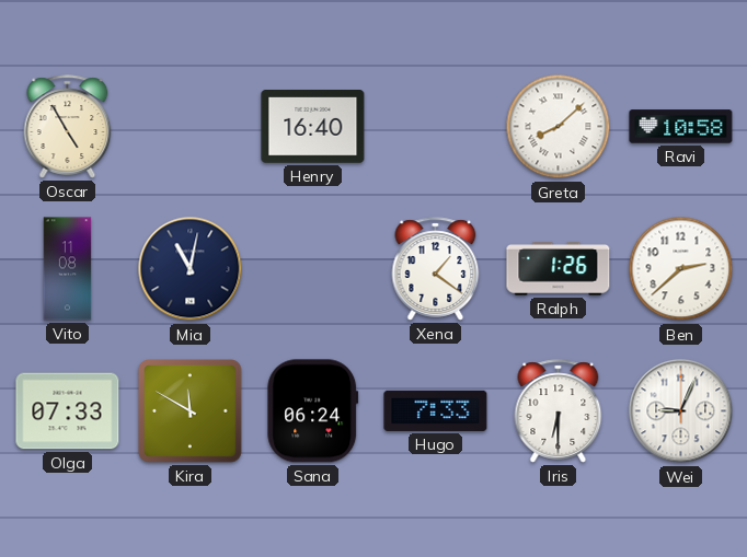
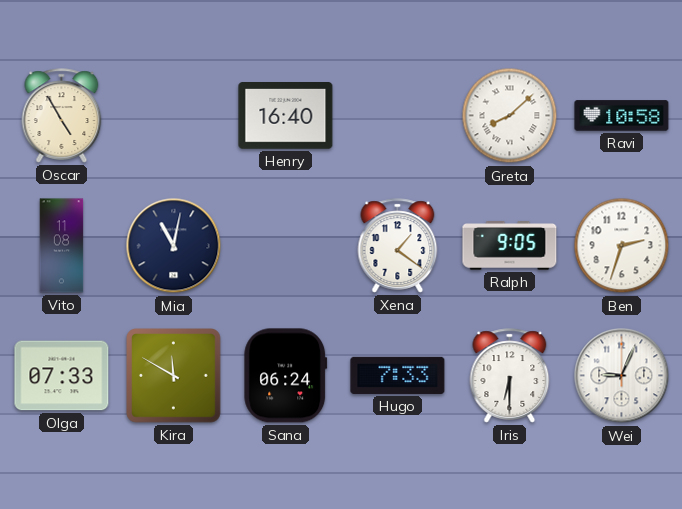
Ralph: 1:26 -> 9:05
Ben: 2:38 -> 2:33
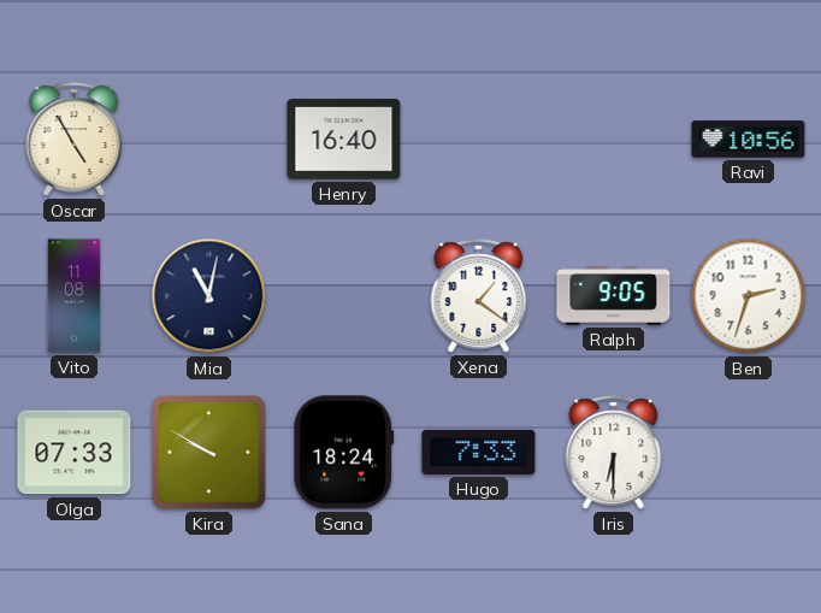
Greta: 8:08 -> none
Ravi: 10:58 -> 10:56
Kira: 11:50 -> 9:50
Sana: 06:24 -> 18:24
Wei: 9:04 -> none
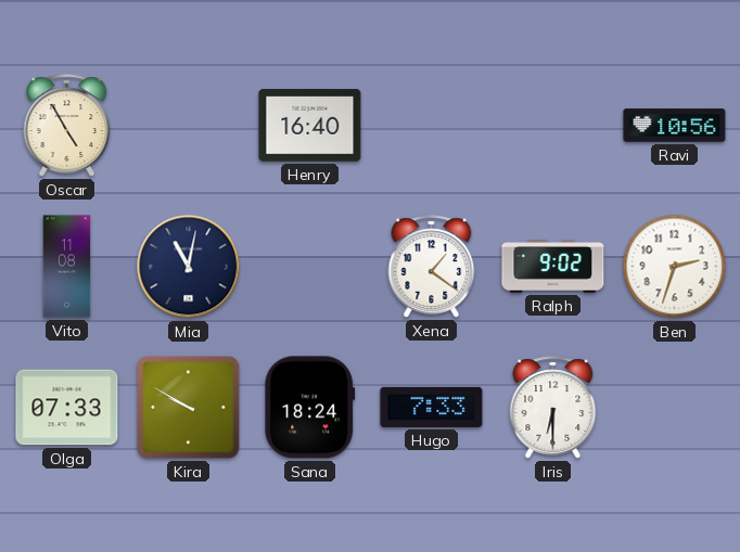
Ralph: 9:05 -> 9:02
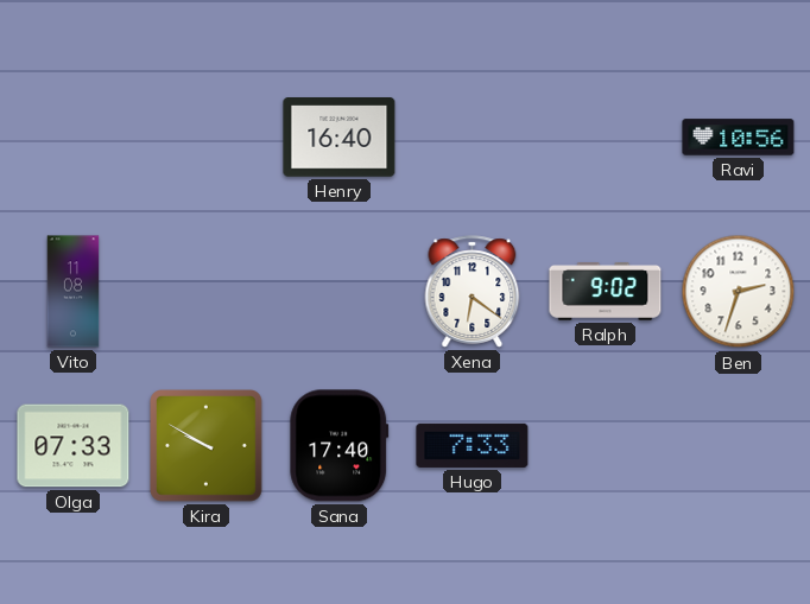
Oscar: 4:55 -> none
Mia: 11:02 -> none
Xena: 1:21 -> 6:21
Sana: 18:24 -> 17:40
Iris: 6:30 -> none
